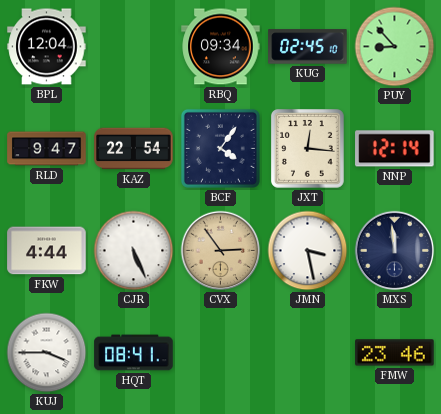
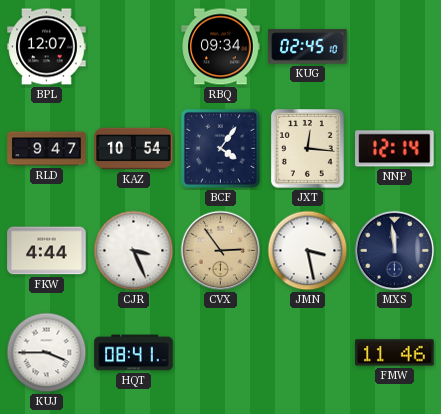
BPL: 12:04 -> 12:07
PUY: 8:53 -> none
KAZ: 22:54 -> 10:54
CJR: 5:26 -> 3:26
FMW: 23:46 -> 11:46
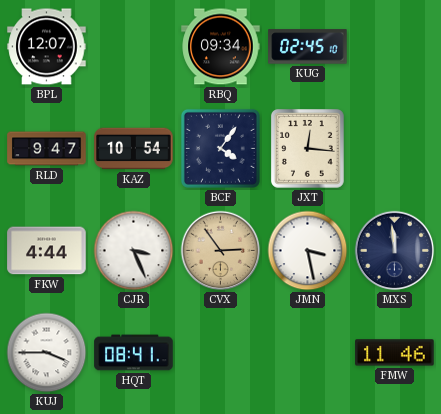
NNP: 12:14 -> none
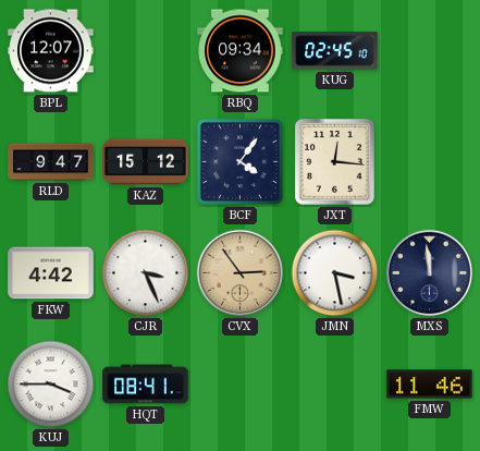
KAZ: 10:54 -> 15:12
FKW: 4:44 -> 4:42
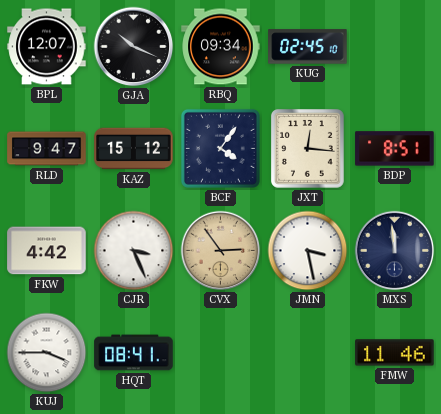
GJA: none -> 10:19
BDP: none -> 8:51
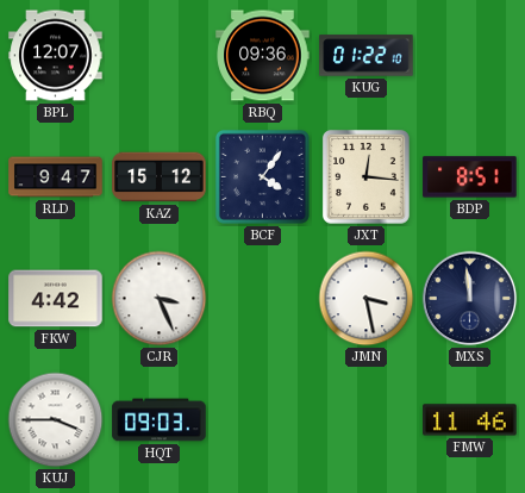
GJA: 10:19 -> none
RBQ: 09:34 -> 09:36
KUG: 02:45 -> 01:22
CVX: 2:54 -> none
HQT: 08:41 -> 09:03
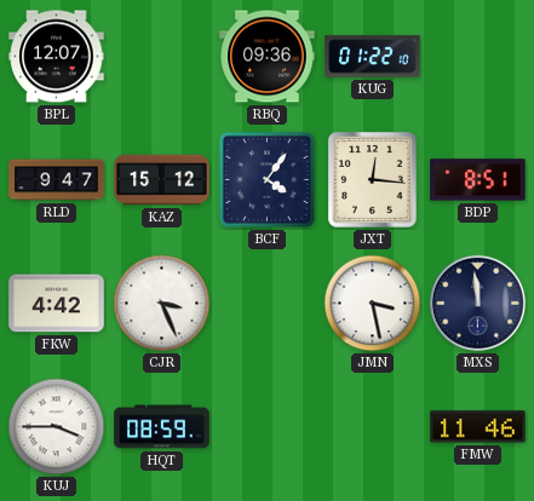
HQT: 09:03 -> 08:59
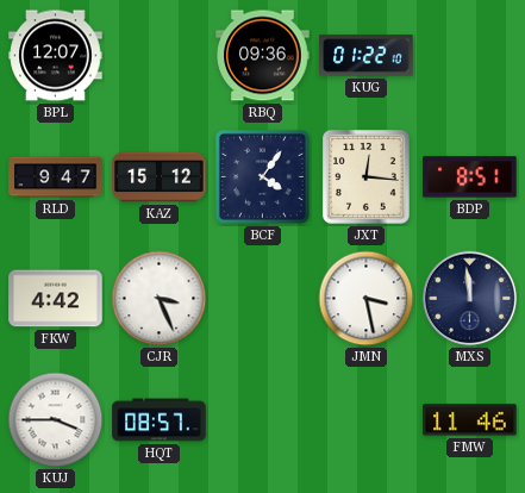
HQT: 08:59 -> 08:57
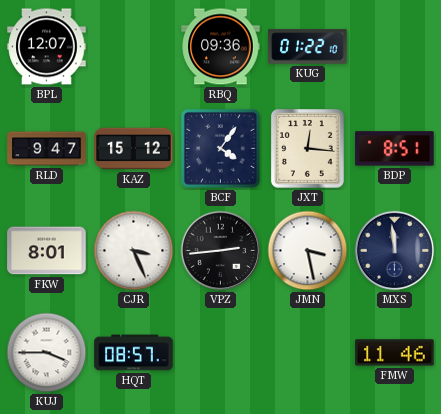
FKW: 4:42 -> 8:01
VPZ: none -> 2:44
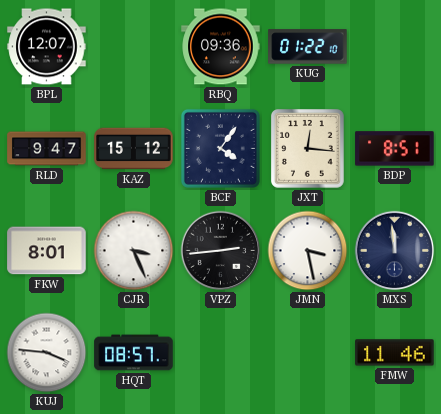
KUJ: 3:45 -> 3:46
